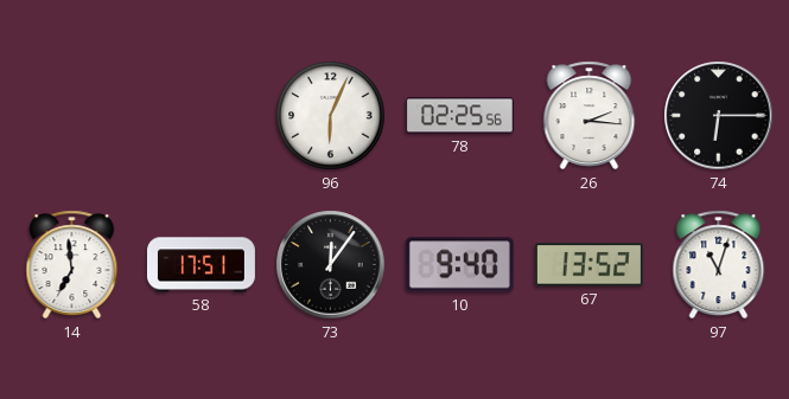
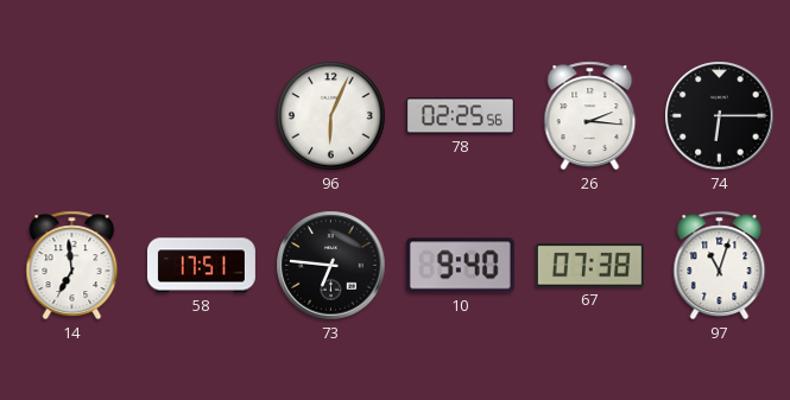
73: 12:06 -> 6:46
67: 13:52 -> 07:38
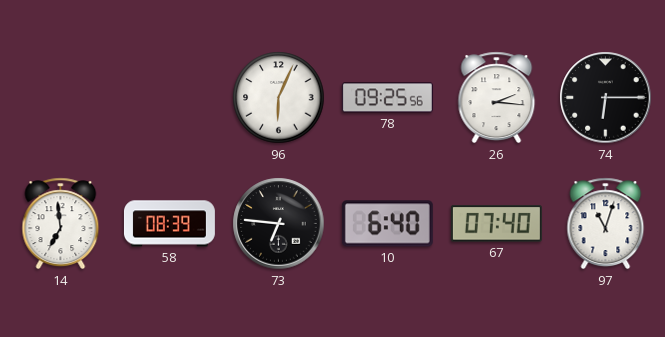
78: 02:25 -> 09:25
58: 17:51 -> 08:39
10: 9:40 -> 6:40
67: 07:38 -> 07:40
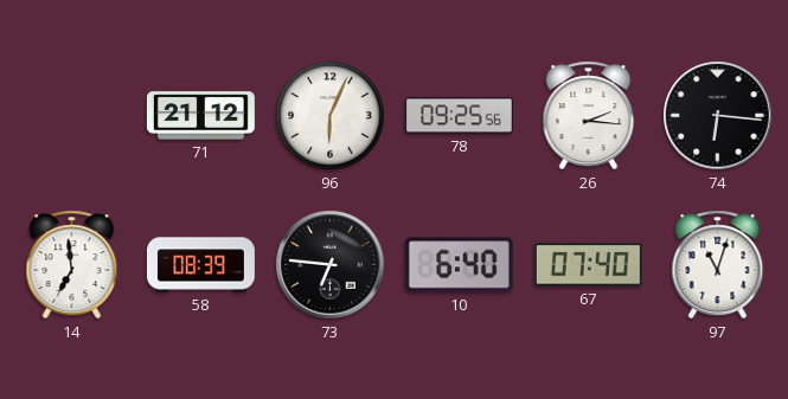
71: none -> 21:12
74: 6:15 -> 6:16
